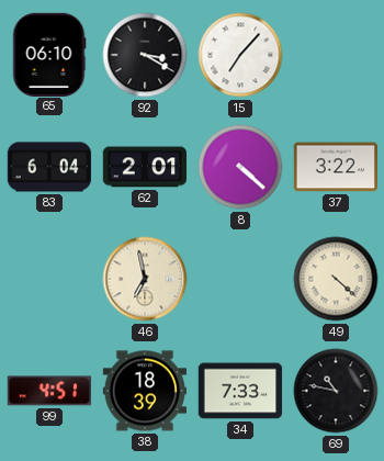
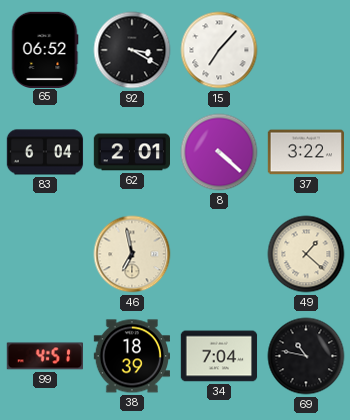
65: 06:10 -> 06:52
49: 4:22 -> 1:22
34: 7:33 -> 7:04
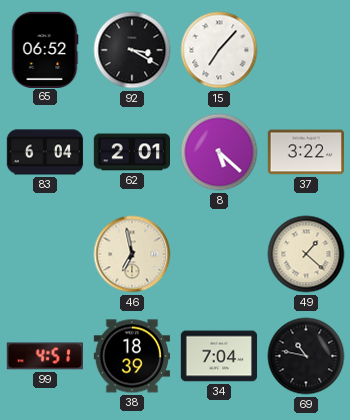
8: 4:22 -> 5:22
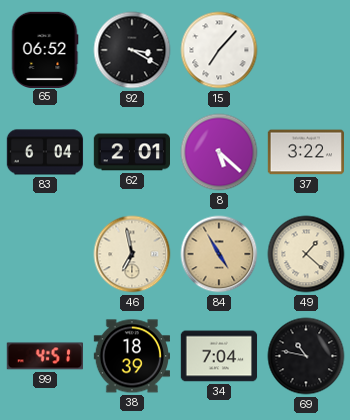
84: none -> 4:55
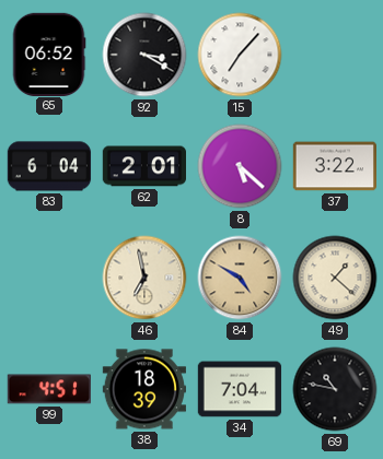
84: 4:55 -> 4:50
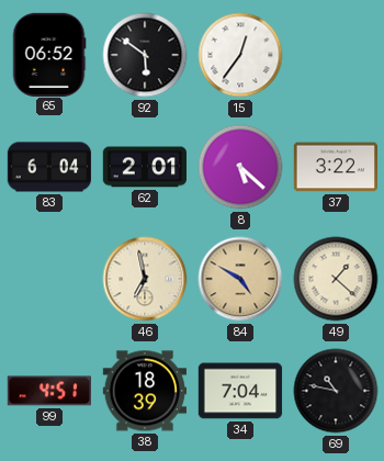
92: 3:20 -> 5:51
15: 7:07 -> 12:36
